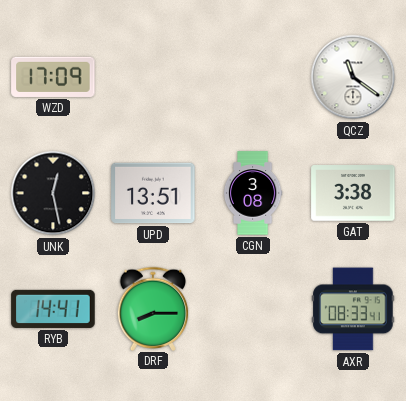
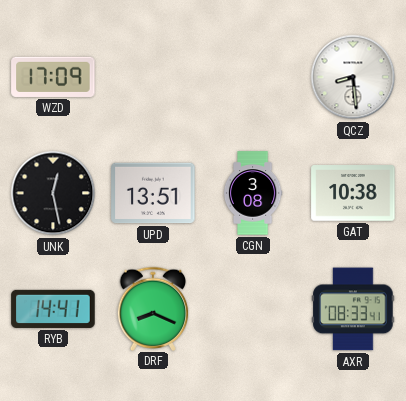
QCZ: 11:21 -> 8:29
GAT: 3:38 -> 10:38
DRF: 8:15 -> 8:19
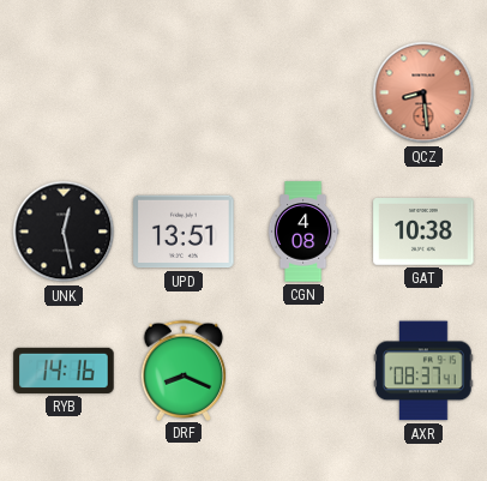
WZD: 17:09 -> none
QCZ dial: white -> salmon
CGN: 3:08 -> 4:08
RYB: 14:41 -> 14:16
AXR: 08:33 -> 08:37
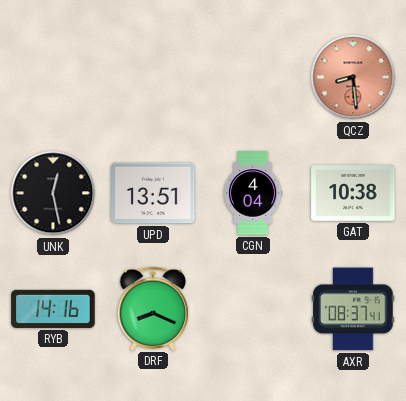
CGN: 4:08 -> 4:04
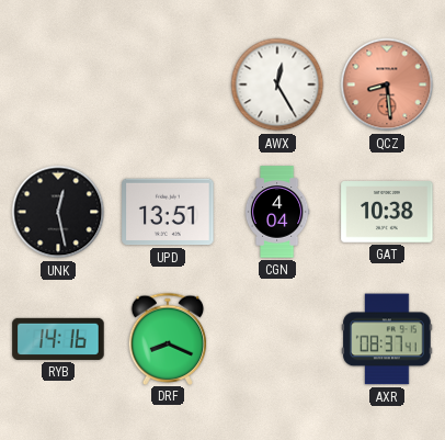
AWX: none -> 12:25
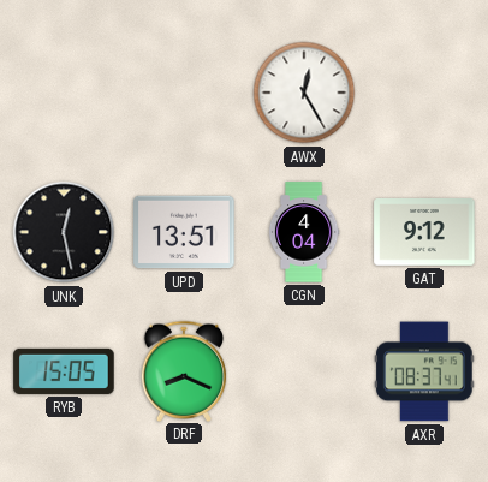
QCZ: 8:29 -> none
GAT: 10:38 -> 9:12
RYB: 14:16 -> 15:05
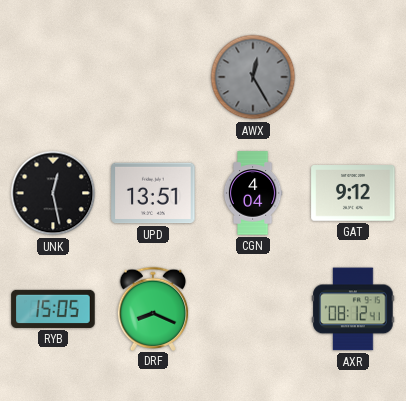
AWX dial: white -> grey
AXR: 08:37 -> 08:12
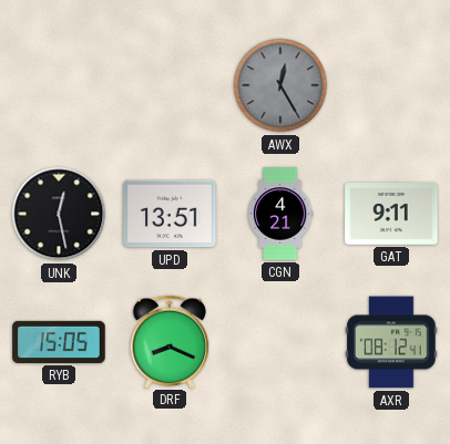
CGN: 4:04 -> 4:21
GAT: 9:12 -> 9:11
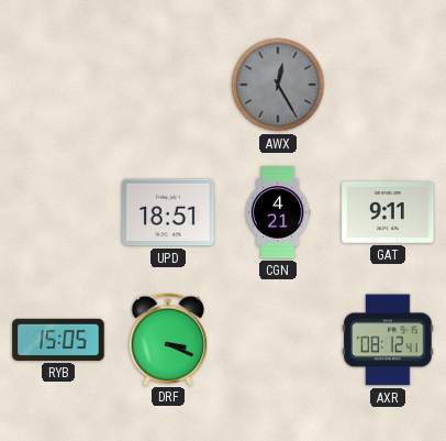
UNK: 12:28 -> none
UPD: 13:51 -> 18:51
DRF: 8:19 -> 3:19
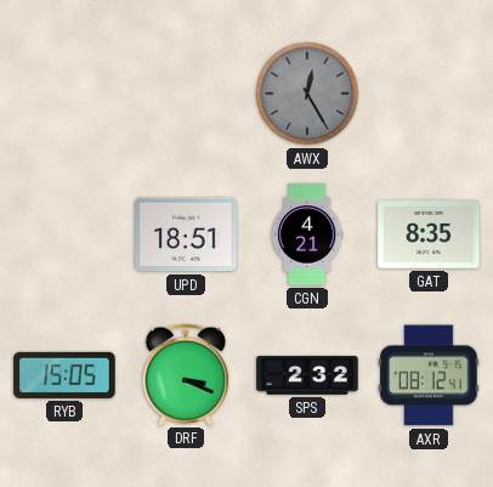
GAT: 9:11 -> 8:35
SPS: none -> 2:32
